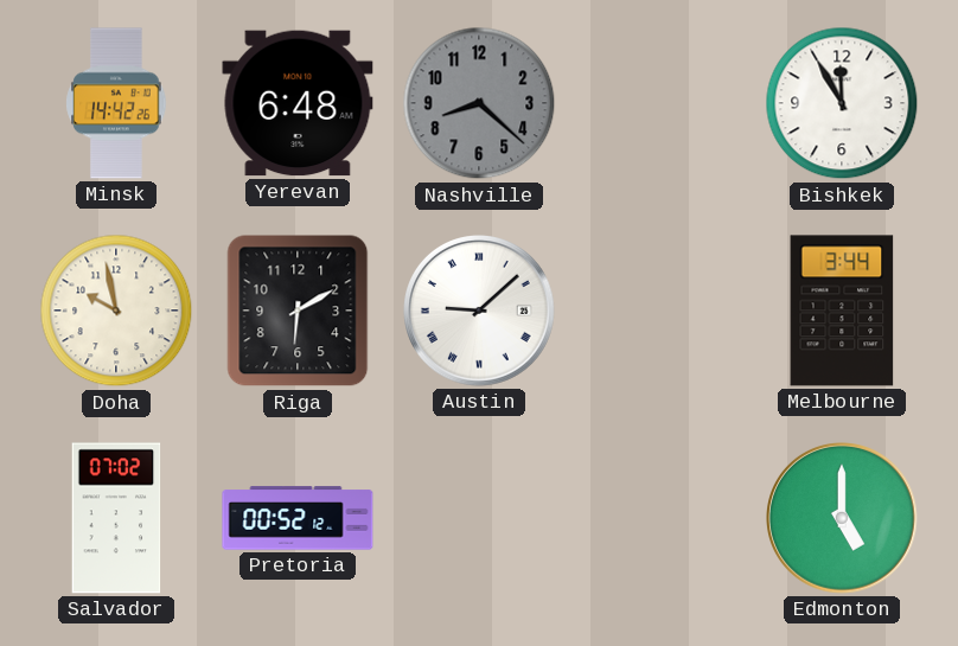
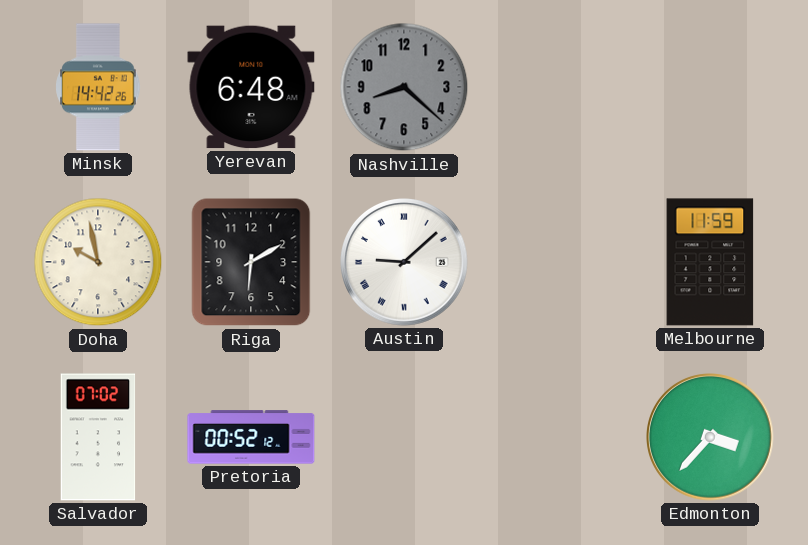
Bishkek: 11:55 -> none
Melbourne: 3:44 -> 11:59
Edmonton: 5:00 -> 3:37
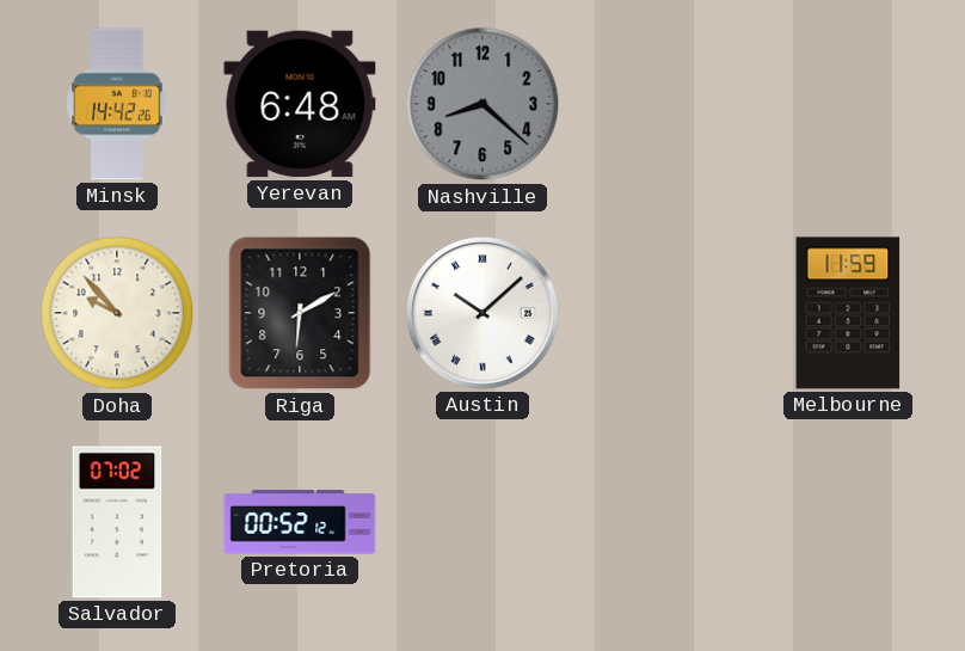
Doha: 9:58 -> 9:53
Austin: 9:08 -> 10:08
Edmonton: 3:37 -> none
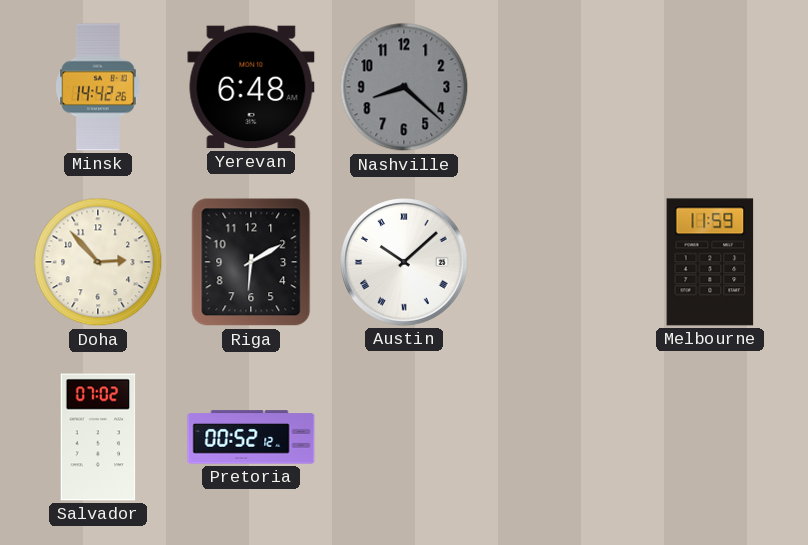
Doha: 9:53 -> 2:53
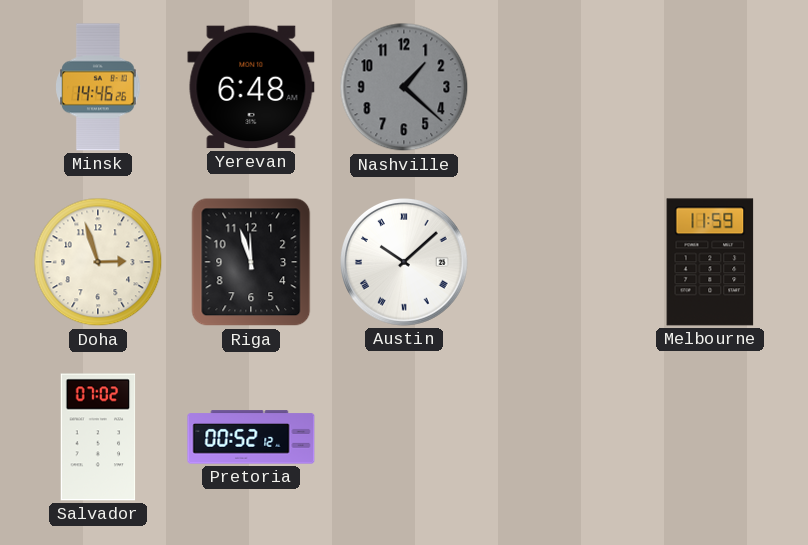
Minsk: 14:42 -> 14:46
Nashville: 8:22 -> 1:22
Doha: 2:53 -> 2:57
Riga: 6:10 -> 11:57
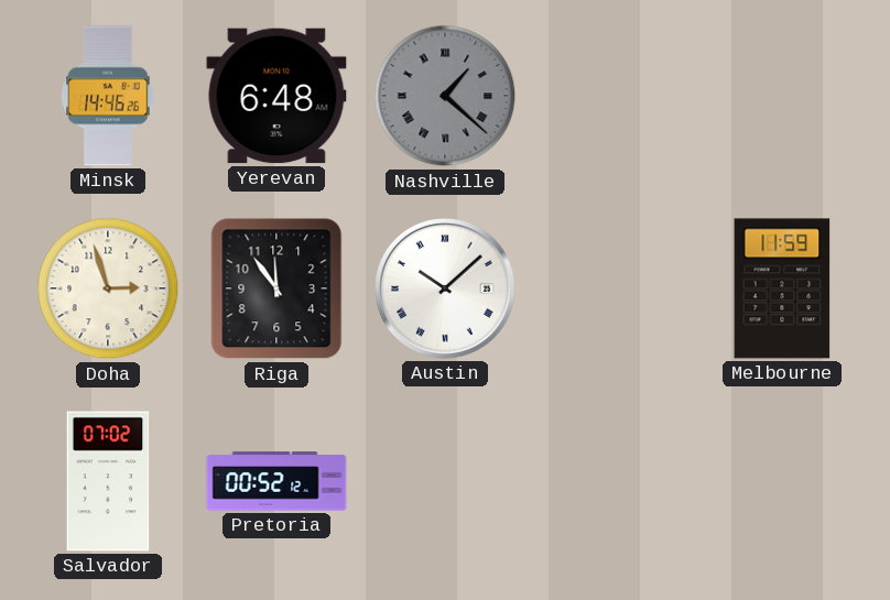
Nashville numerals: Arabic -> Roman
Riga: 11:57 -> 11:54
